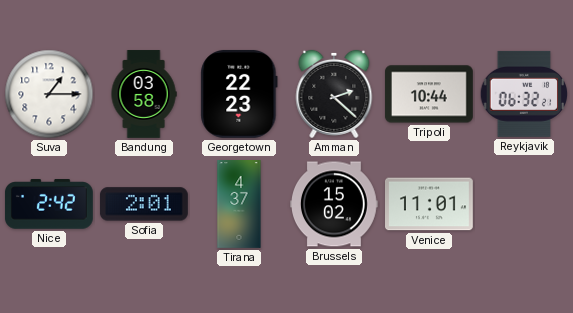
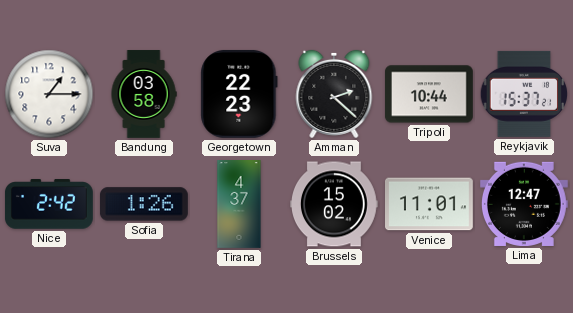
Reykjavik: 06:32 -> 15:37
Sofia: 2:01 -> 1:26
Lima: none -> 12:47
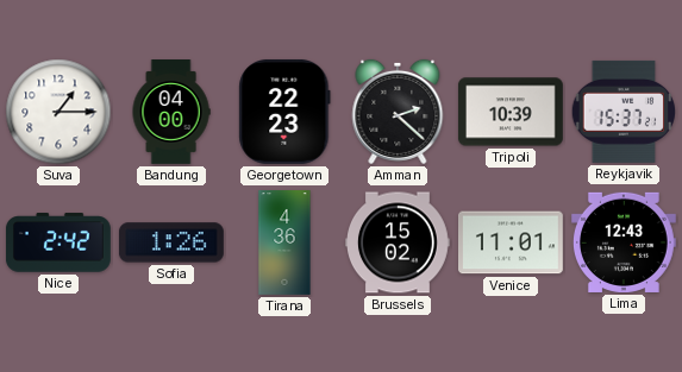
Bandung: 03:58 -> 04:00
Tripoli: 10:44 -> 10:39
Tirana: 4:37 -> 4:36
Lima: 12:47 -> 12:43
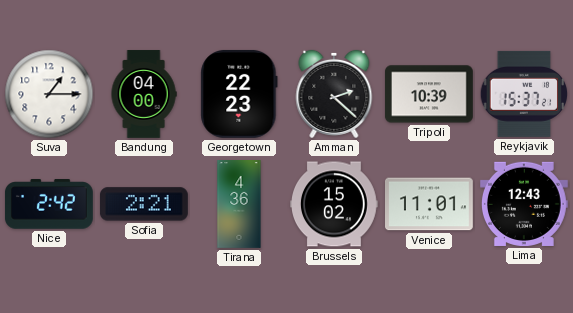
Sofia: 1:26 -> 2:21
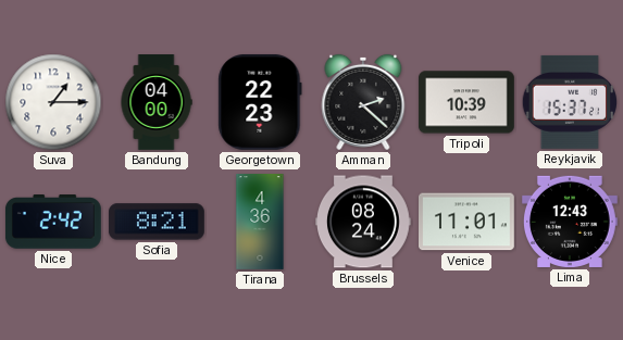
Sofia: 2:21 -> 8:21
Brussels: 15:02 -> 08:24
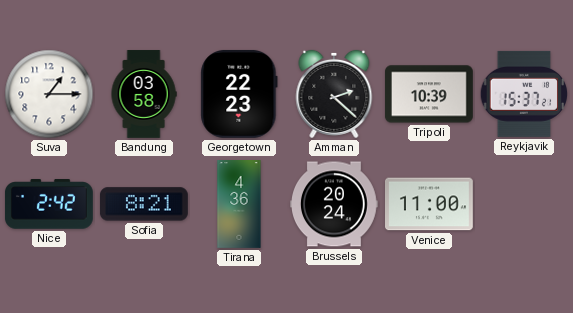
Bandung: 04:00 -> 03:58
Brussels: 08:24 -> 20:24
Venice: 11:01 -> 11:00
Lima: 12:43 -> none
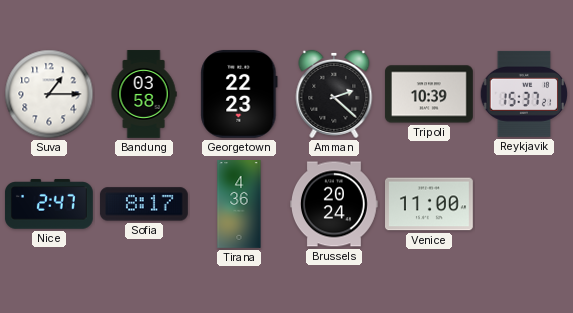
Nice: 2:42 -> 2:47
Sofia: 8:21 -> 8:17
